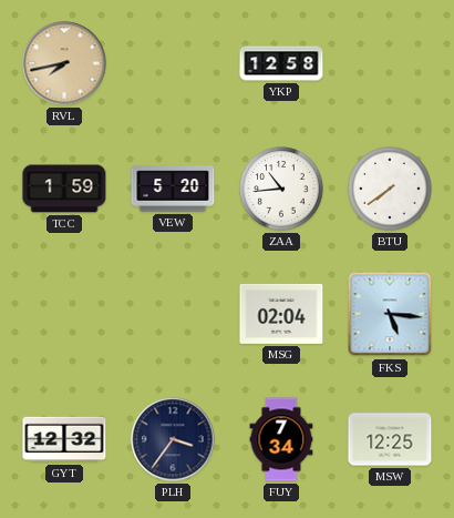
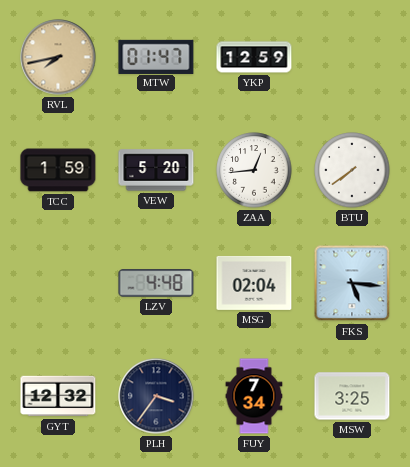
MTW: none -> 01:47
YKP: 12:58 -> 12:59
ZAA: 10:44 -> 12:44
LZV: none -> 4:48
MSW: 12:25 -> 3:25
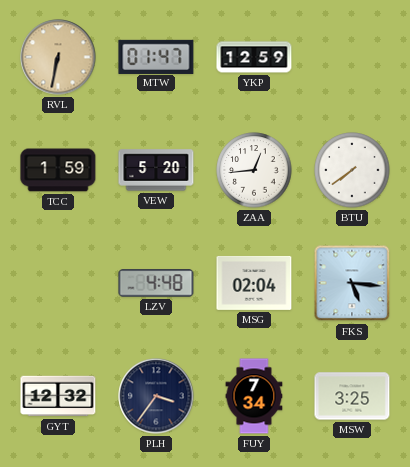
RVL: 7:43 -> 6:32
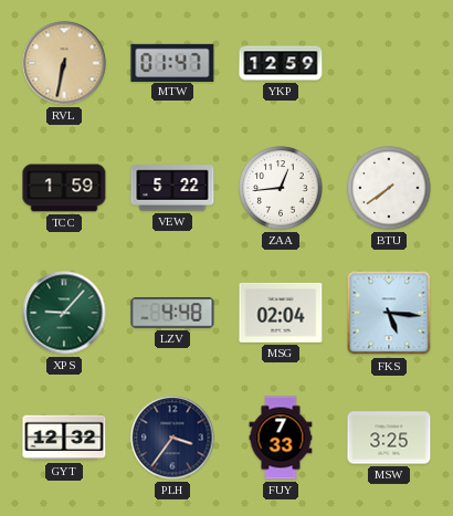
VEW: 5:20 -> 5:22
XPS: none -> 9:07
FUY: 7:34 -> 7:33
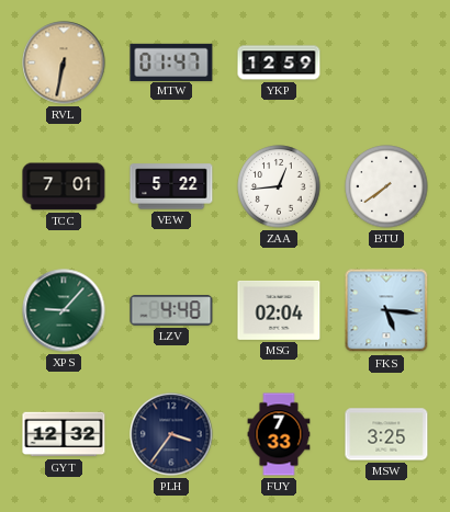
TCC: 1:59 -> 7:01
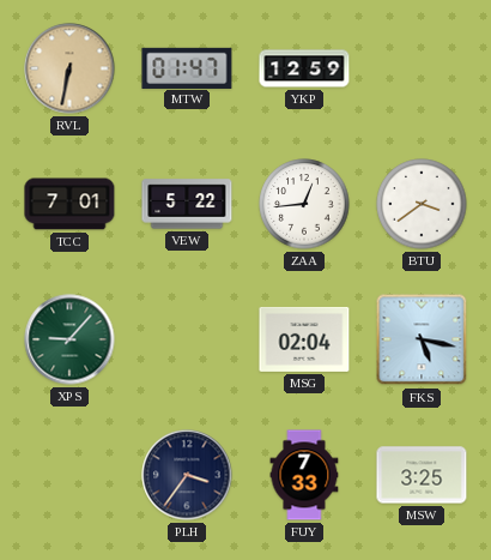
BTU: 7:39 -> 3:39
LZV: 4:48 -> none
FKS: 5:16 -> 5:17
GYT: 12:32 -> none
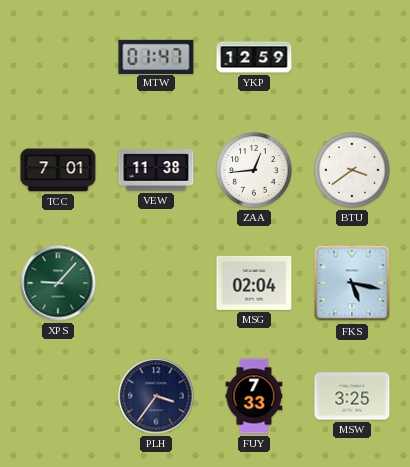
RVL: 6:32 -> none
VEW: 5:22 -> 11:38
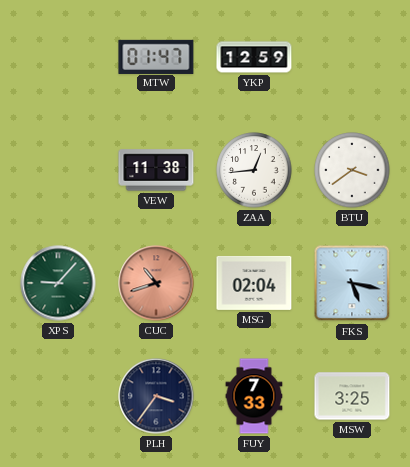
TCC: 7:01 -> none
CUC: none -> 10:42
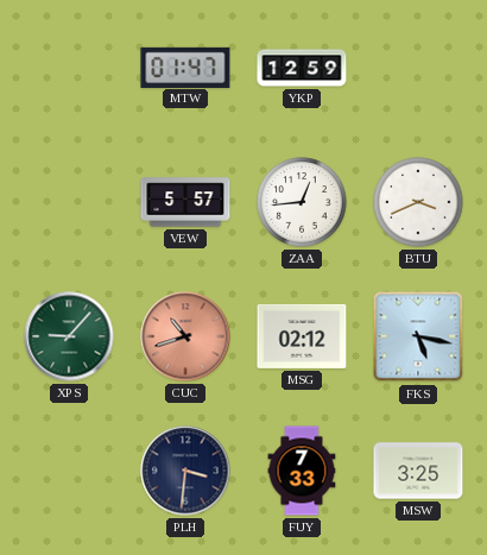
VEW: 11:38 -> 5:57
BTU: 3:39 -> 3:41
MSG: 02:04 -> 02:12
PLH: 3:36 -> 3:31
